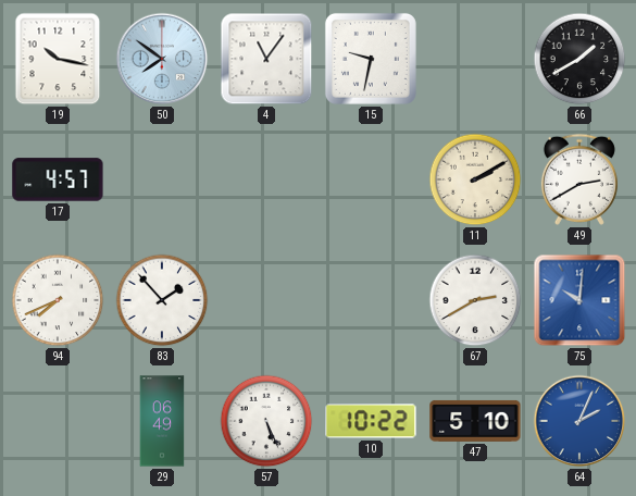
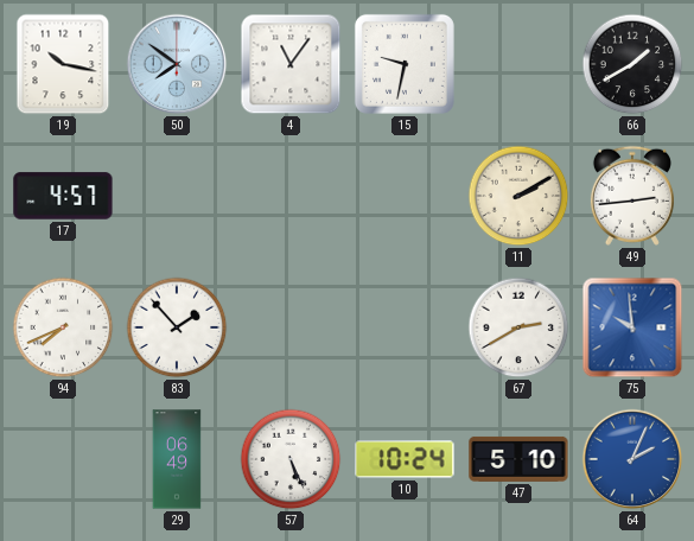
49: 2:40 -> 2:44
75: 10:01 -> 9:59
10: 10:22 -> 10:24
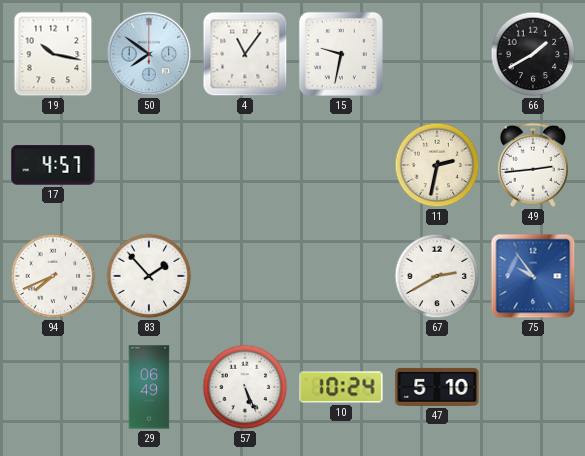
11: 2:10 -> 2:32
75: 9:59 -> 9:54
64: 2:04 -> none
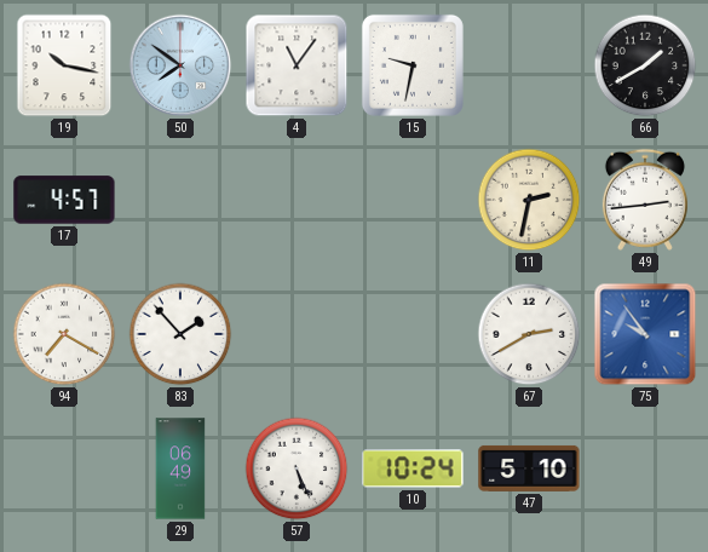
94: 7:41 -> 7:20
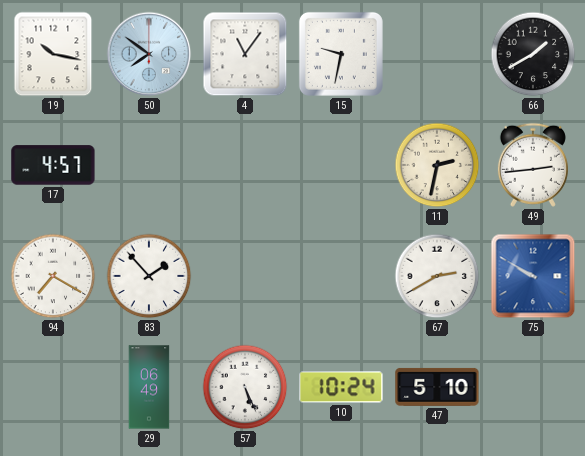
75: 9:54 -> 9:50
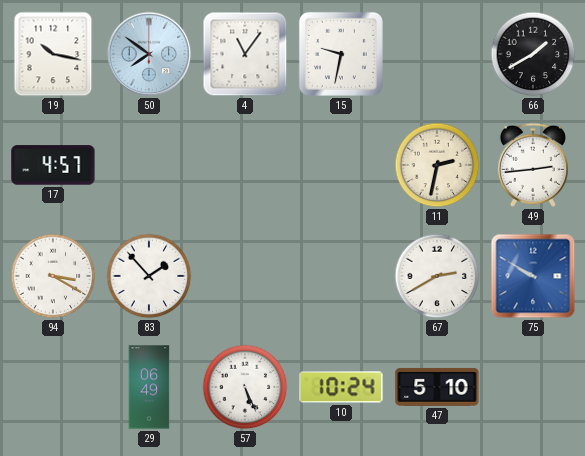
94: 7:20 -> 3:20
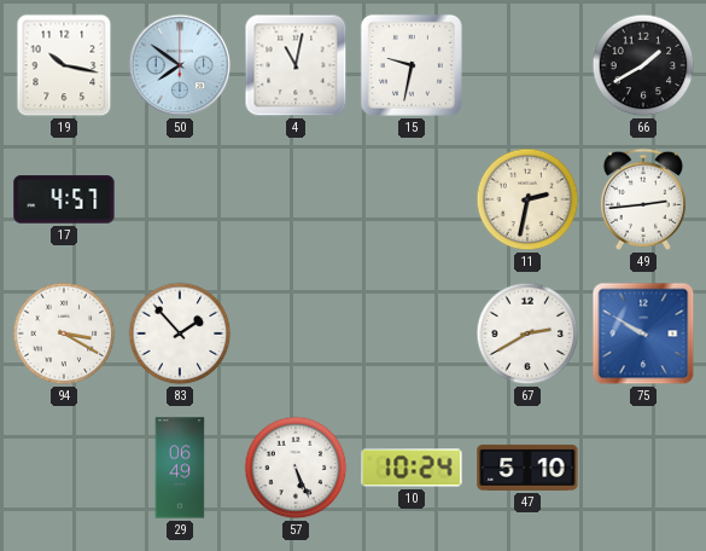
4: 11:06 -> 11:02
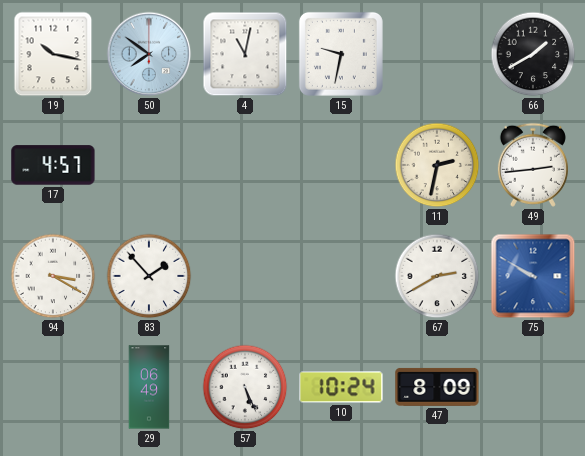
47: 5:10 -> 8:09
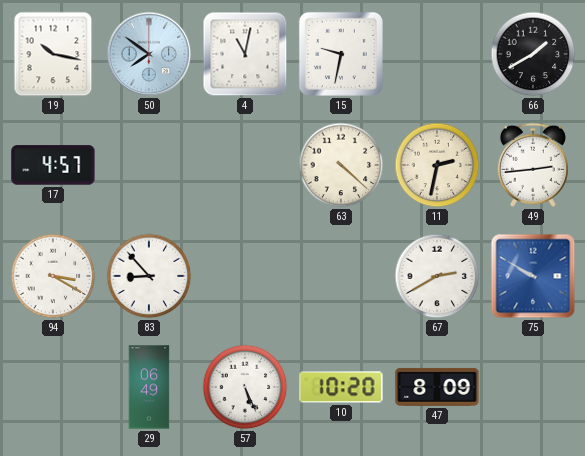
63: none -> 4:22
83: 1:53 -> 8:53
10: 10:24 -> 10:20
